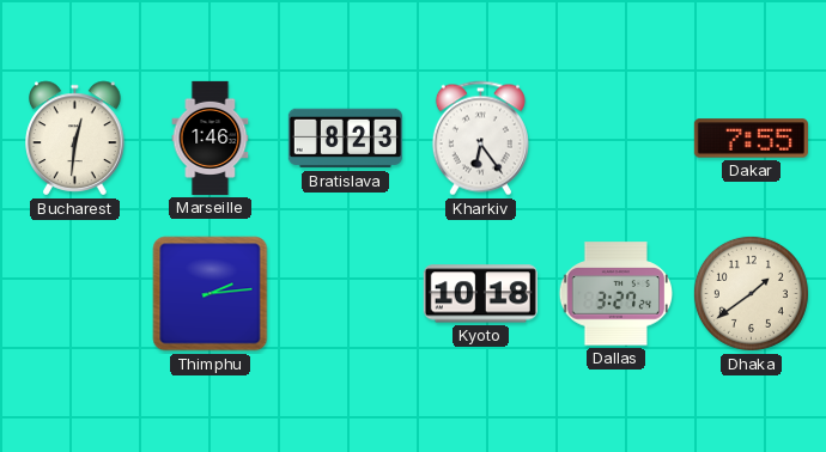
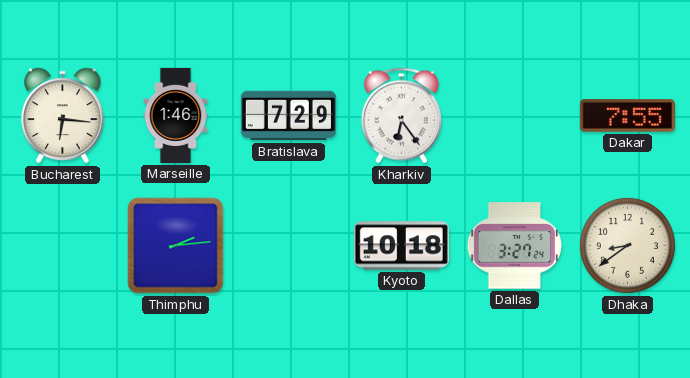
Bucharest: 12:31 -> 6:16
Bratislava: 8:23 -> 7:29
Dhaka: 1:39 -> 8:39
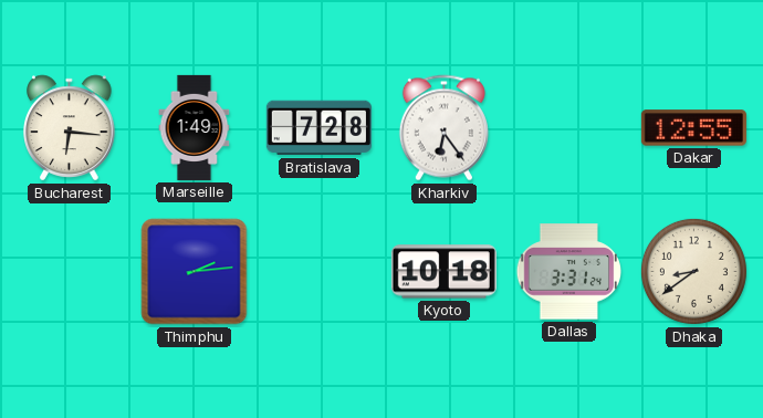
Marseille: 1:46 -> 1:49
Bratislava: 7:29 -> 7:28
Dakar: 7:55 -> 12:55
Dallas: 3:27 -> 3:31
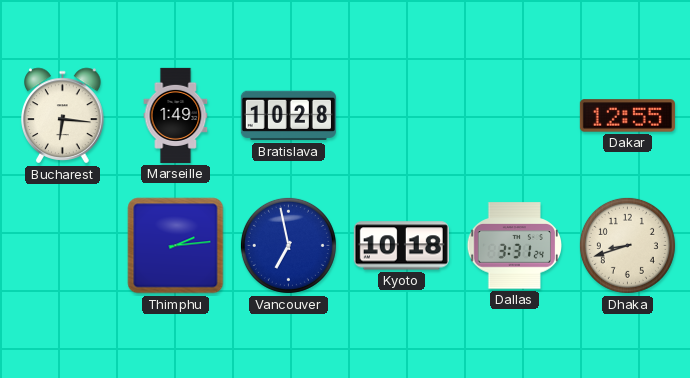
Bratislava: 7:28 -> 10:28
Kharkiv: 6:24 -> none
Vancouver: none -> 6:58
Dhaka: 8:39 -> 8:42
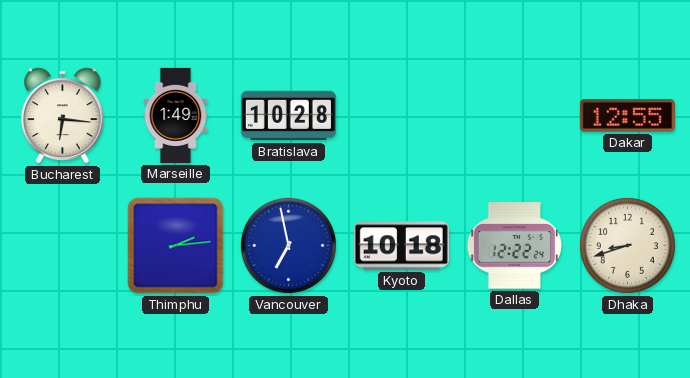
Dallas: 3:31 -> 12:22
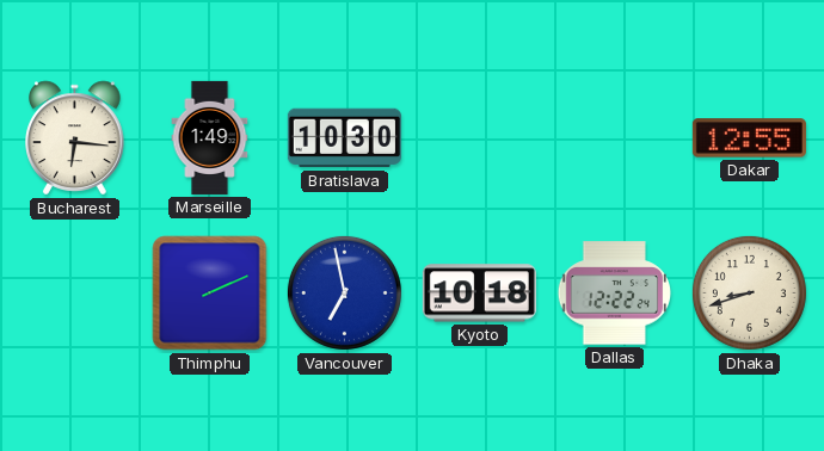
Bratislava: 10:28 -> 10:30
Thimphu: 2:14 -> 2:11
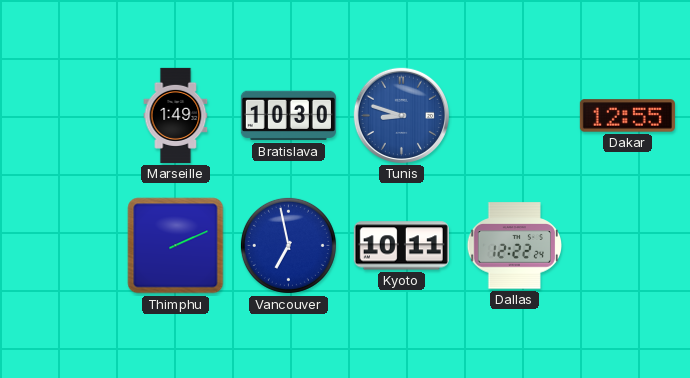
Bucharest: 6:16 -> none
Tunis: none -> 8:48
Kyoto: 10:18 -> 10:11
Dhaka: 8:42 -> none
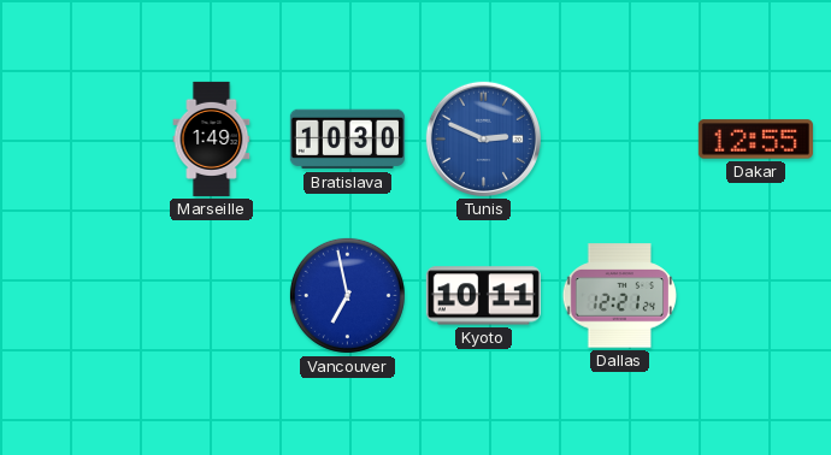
Tunis: 8:48 -> 2:49
Thimphu: 2:11 -> none
Dallas: 12:22 -> 12:21
